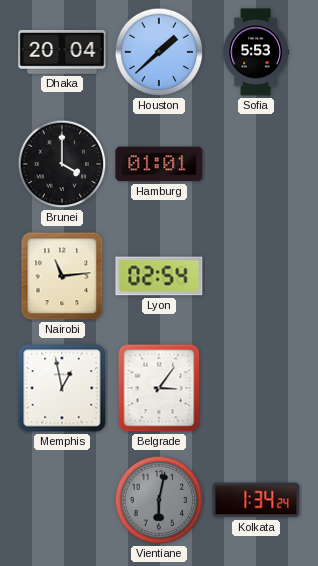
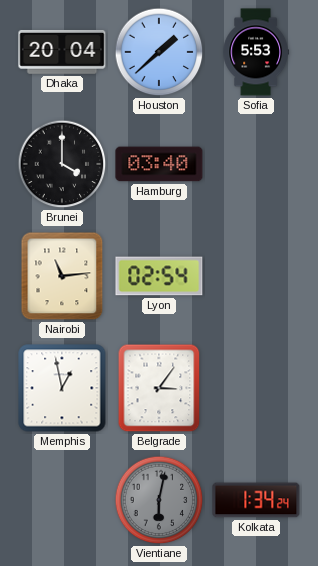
Hamburg: 01:01 -> 03:40
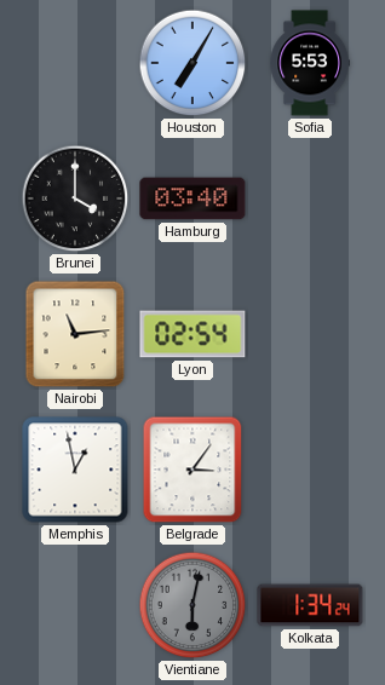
Dhaka: 20:04 -> none
Houston: 1:38 -> 7:05
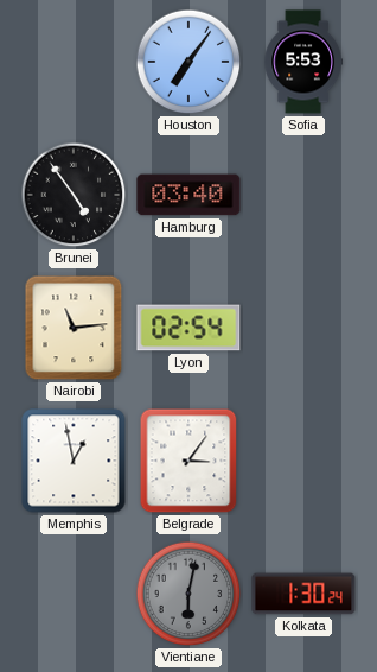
Houston: 7:05 -> 7:06
Brunei: 4:00 -> 4:54
Kolkata: 1:34 -> 1:30
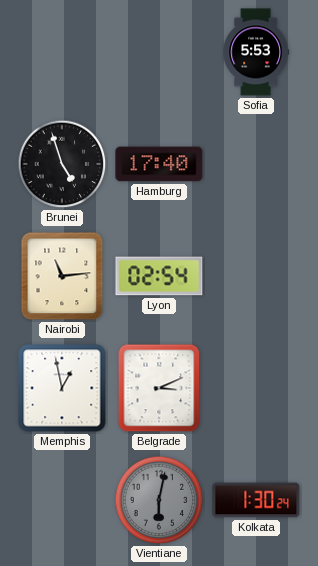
Houston: 7:06 -> none
Brunei: 4:54 -> 4:57
Hamburg: 03:40 -> 17:40
Belgrade: 3:06 -> 3:11
